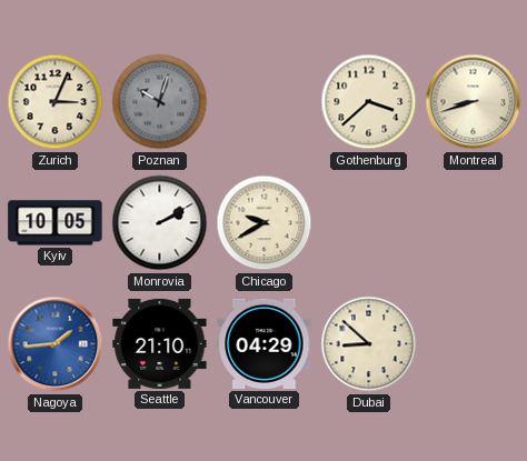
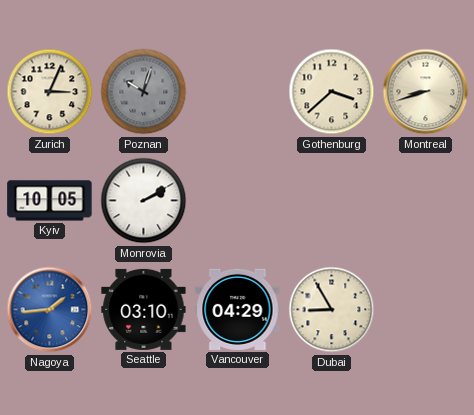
Chicago: 9:40 -> none
Seattle: 21:10 -> 03:10
Dubai: 8:52 -> 8:55
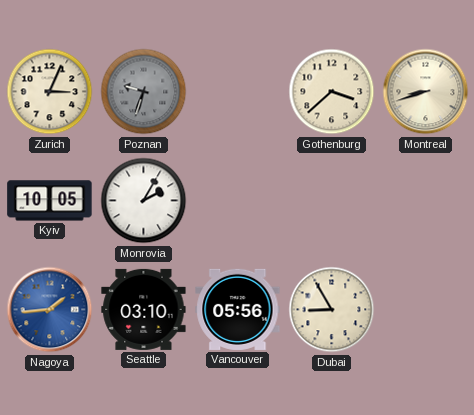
Poznan: 10:03 -> 9:33
Monrovia: 2:10 -> 2:05
Vancouver: 04:29 -> 05:56
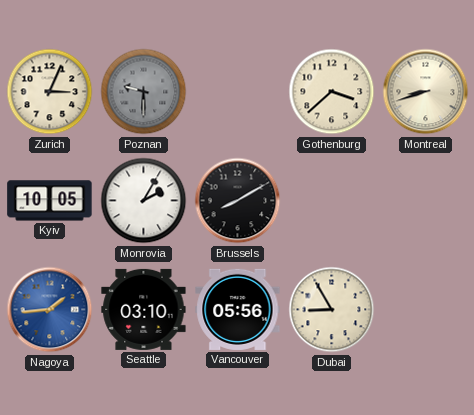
Poznan: 9:33 -> 9:30
Brussels: none -> 8:10
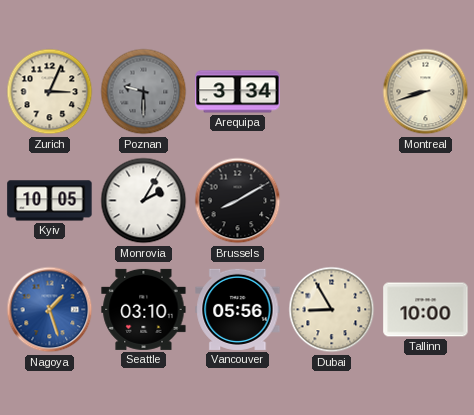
Arequipa: none -> 3:34
Gothenburg: 3:38 -> none
Nagoya: 1:44 -> 1:27
Tallinn: none -> 10:00
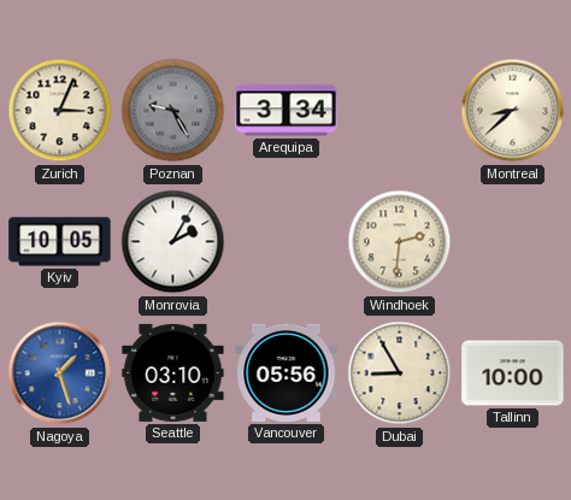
Poznan: 9:30 -> 9:25
Montreal: 8:42 -> 8:38
Brussels: 8:10 -> none
Windhoek: none -> 2:31
